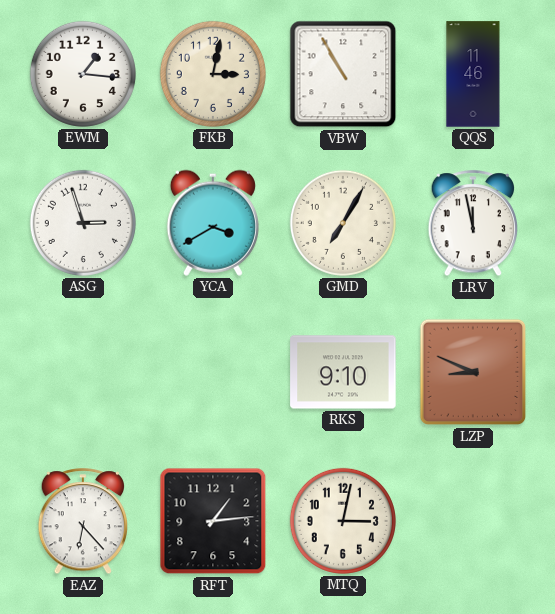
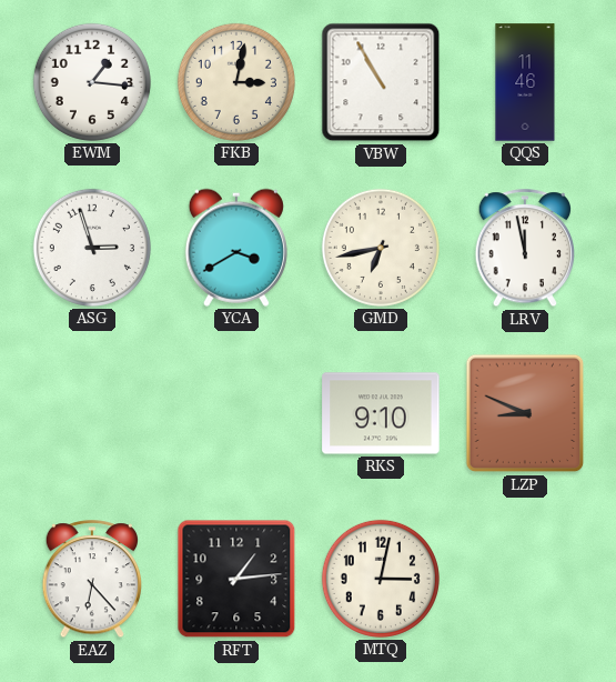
GMD: 7:05 -> 6:43
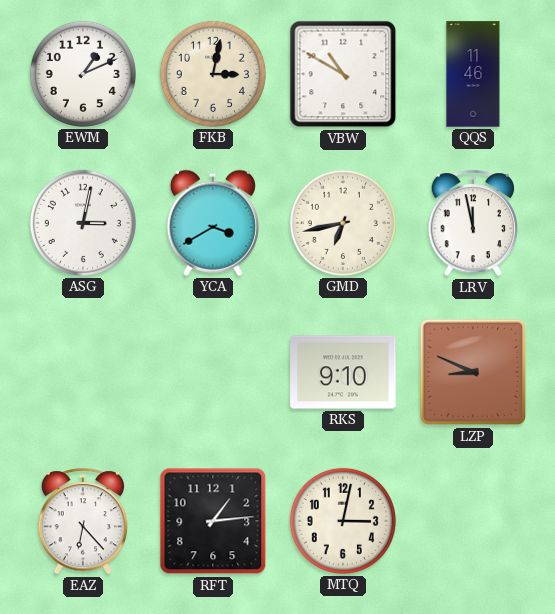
EWM: 1:16 -> 1:11
VBW: 10:55 -> 10:50
ASG: 2:57 -> 3:02
